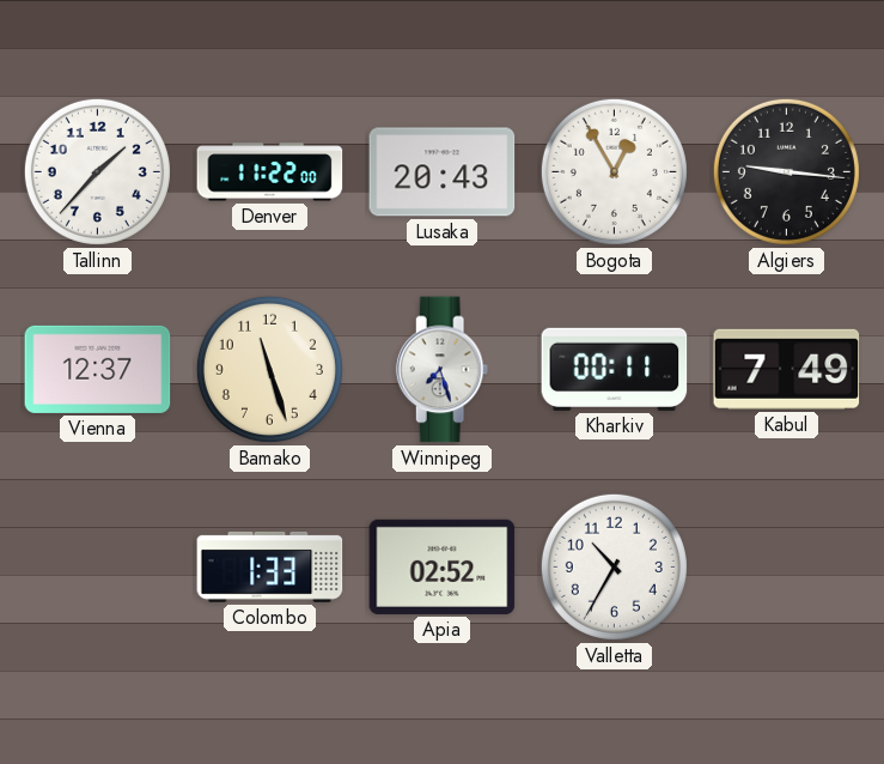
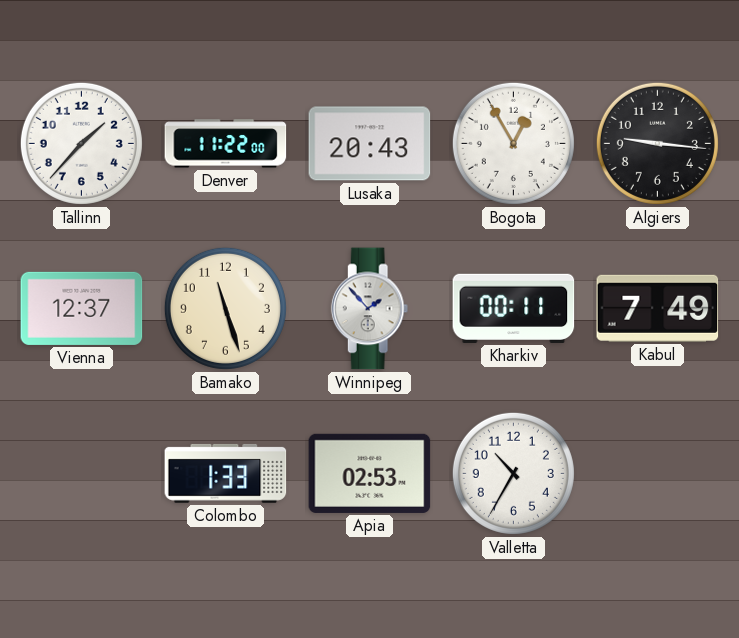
Winnipeg: 7:27 -> 1:53
Apia: 02:52 -> 02:53
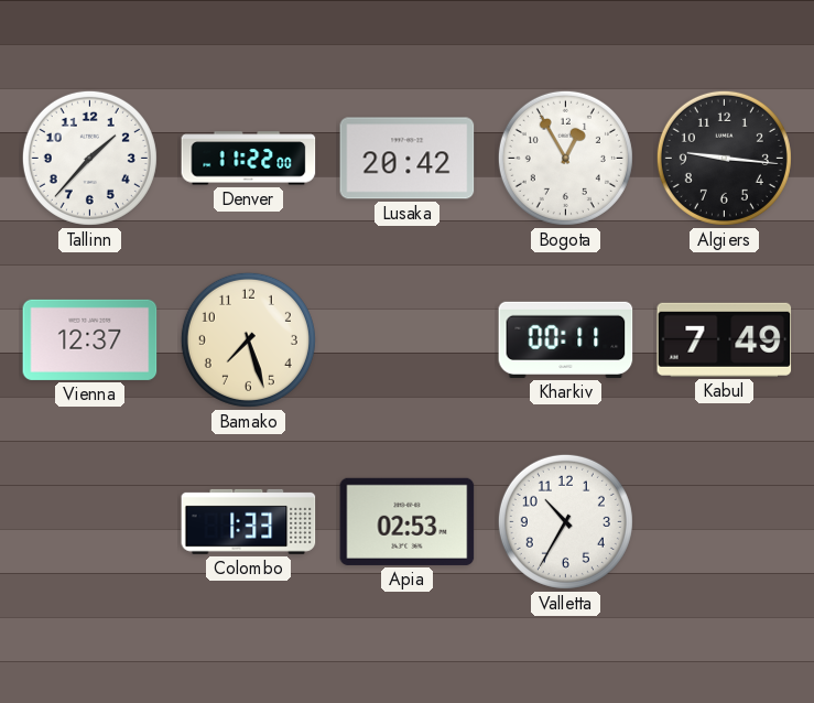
Lusaka: 20:43 -> 20:42
Bamako: 11:27 -> 7:27
Winnipeg: 1:53 -> none
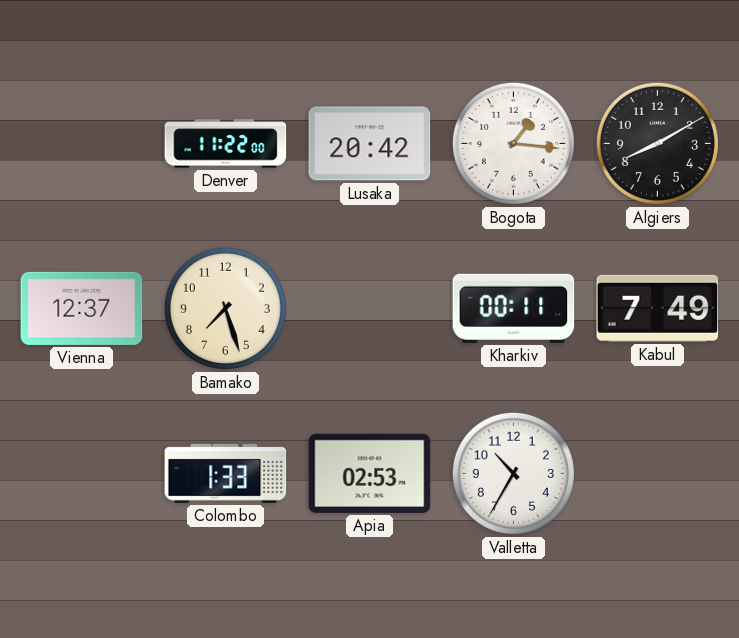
Tallinn: 1:37 -> none
Bogota: 12:55 -> 1:16
Algiers: 9:16 -> 8:10
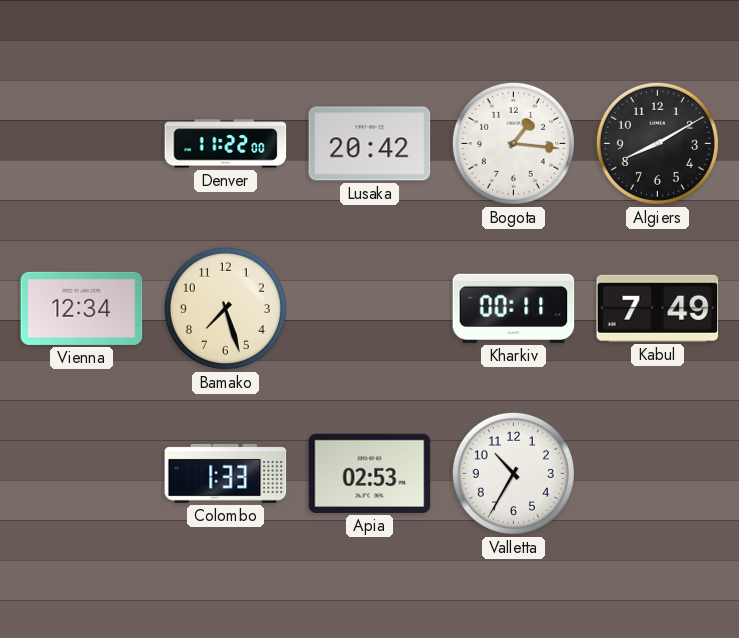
Vienna: 12:37 -> 12:34
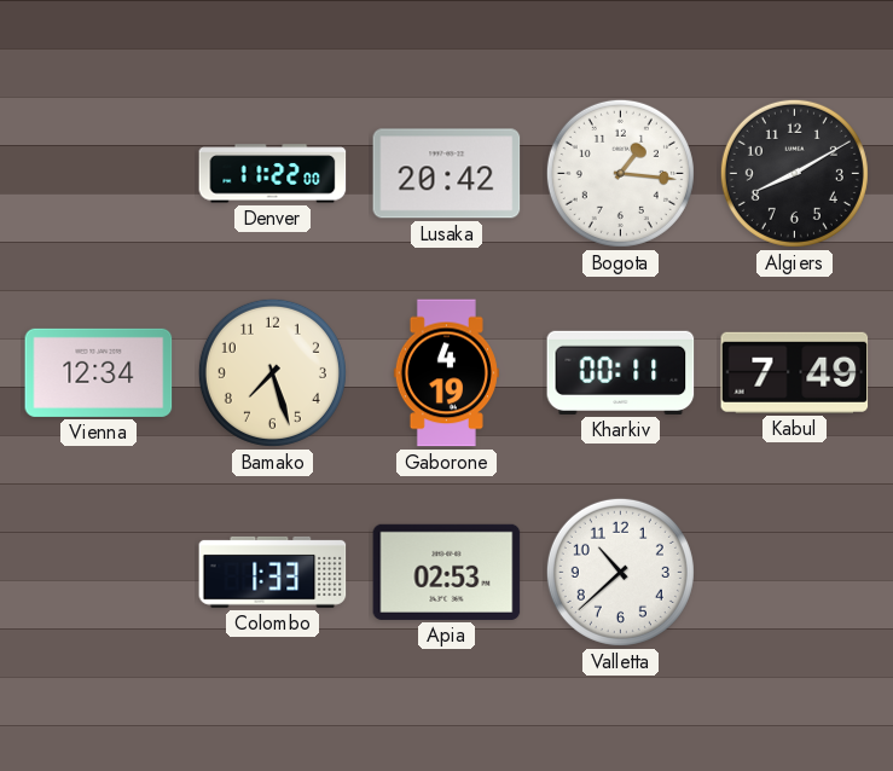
Gaborone: none -> 4:19
Valletta: 10:35 -> 10:38
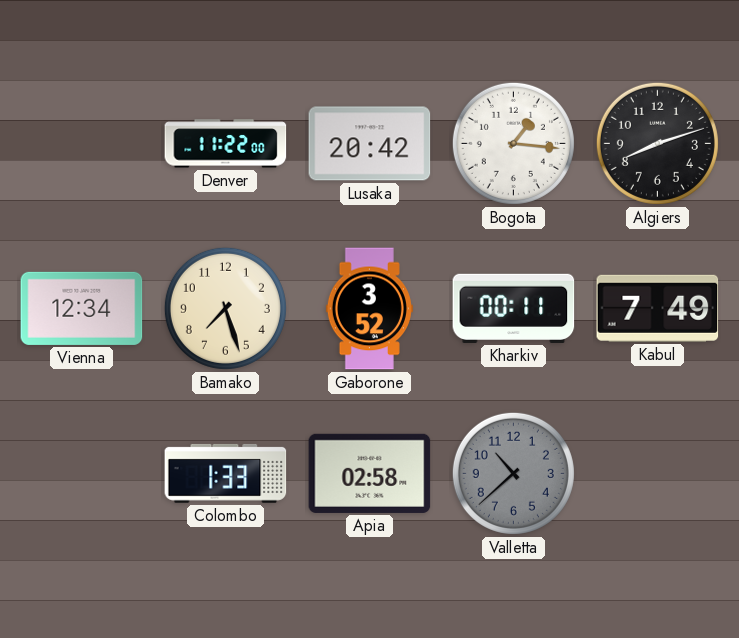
Algiers: 8:10 -> 8:12
Gaborone: 4:19 -> 3:52
Apia: 02:53 -> 02:58
Valletta dial: white -> grey
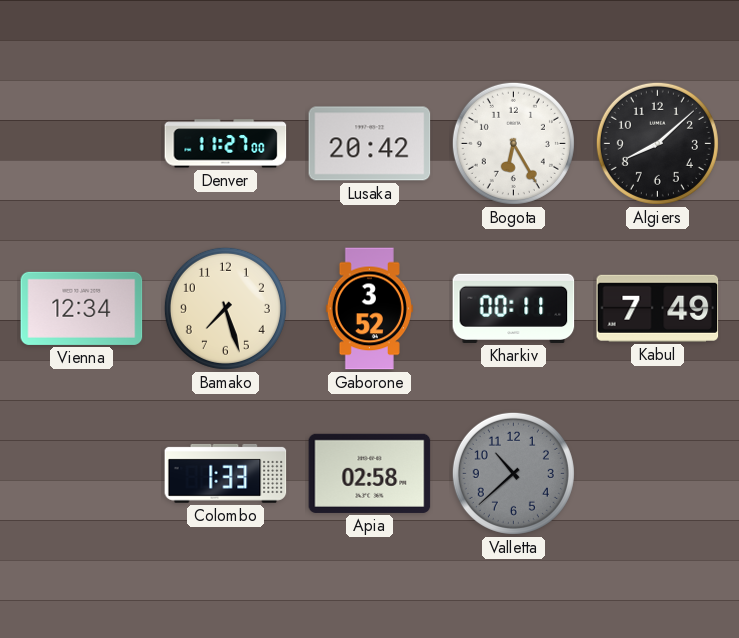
Denver: 11:22 -> 11:27
Bogota: 1:16 -> 6:25
Algiers: 8:12 -> 8:08
